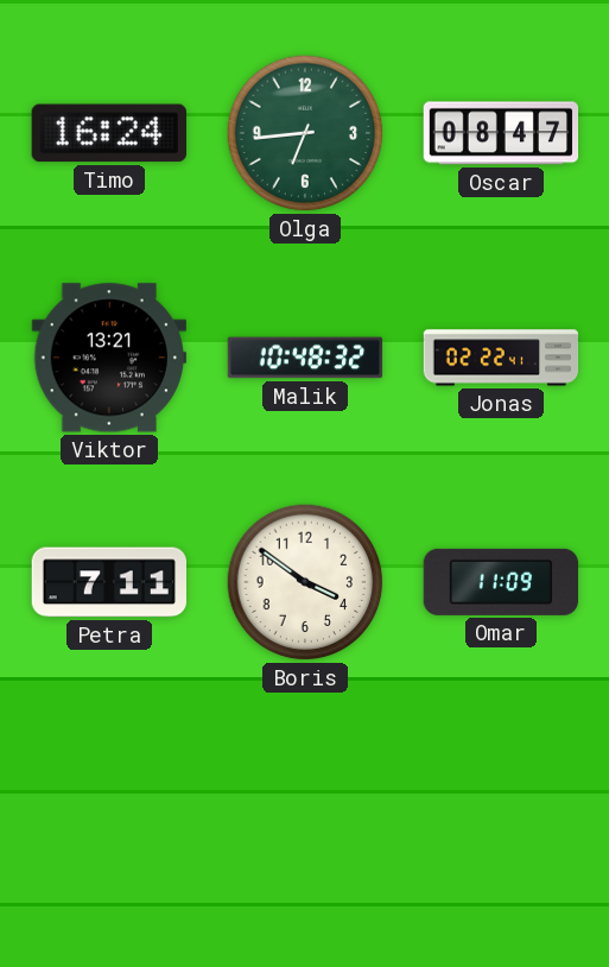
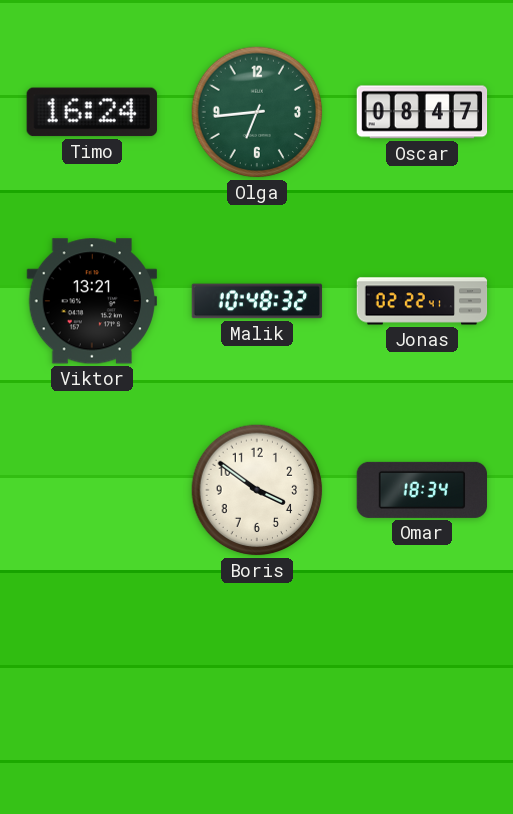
Petra: 7:11 -> none
Omar: 11:09 -> 18:34
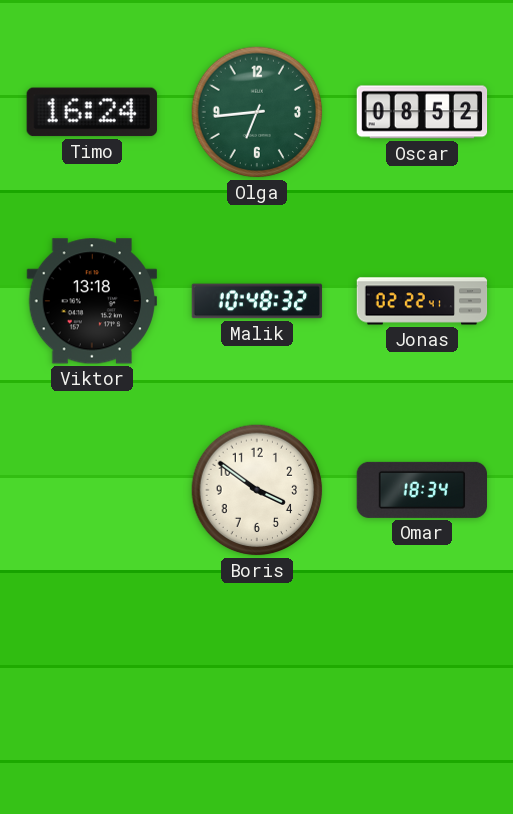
Oscar: 08:47 -> 08:52
Viktor: 13:21 -> 13:18
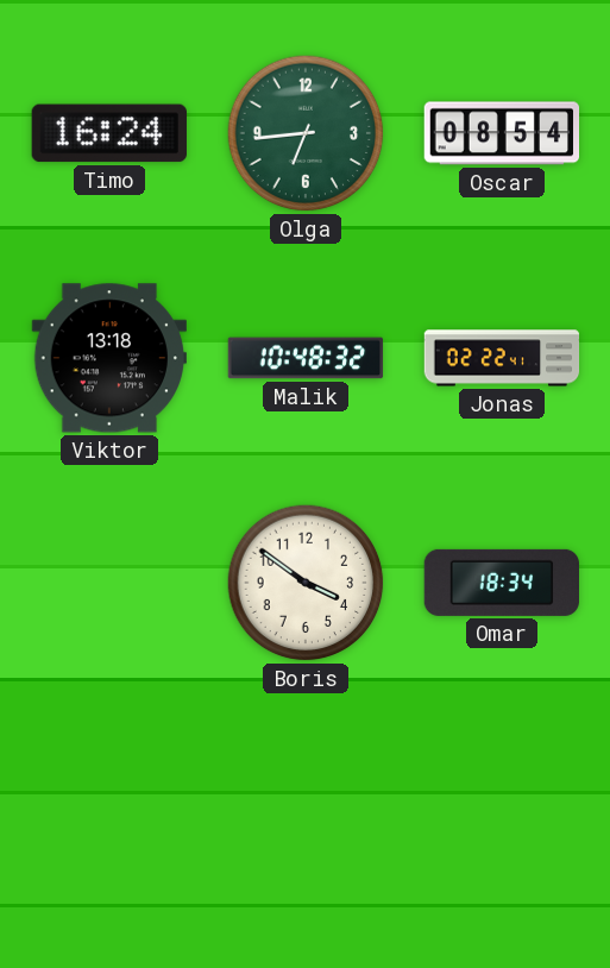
Oscar: 08:52 -> 08:54
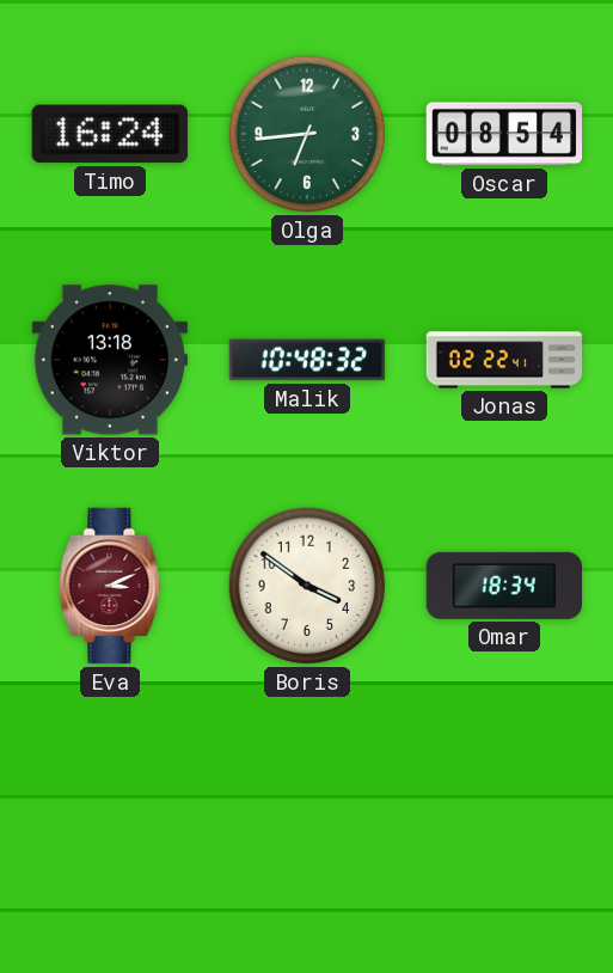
Eva: none -> 3:11
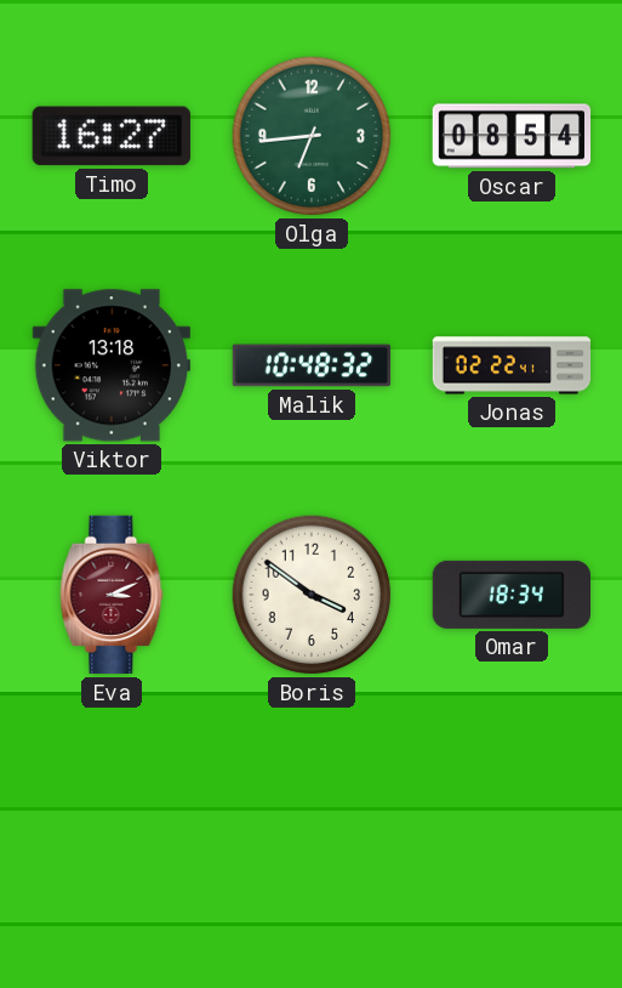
Timo: 16:24 -> 16:27
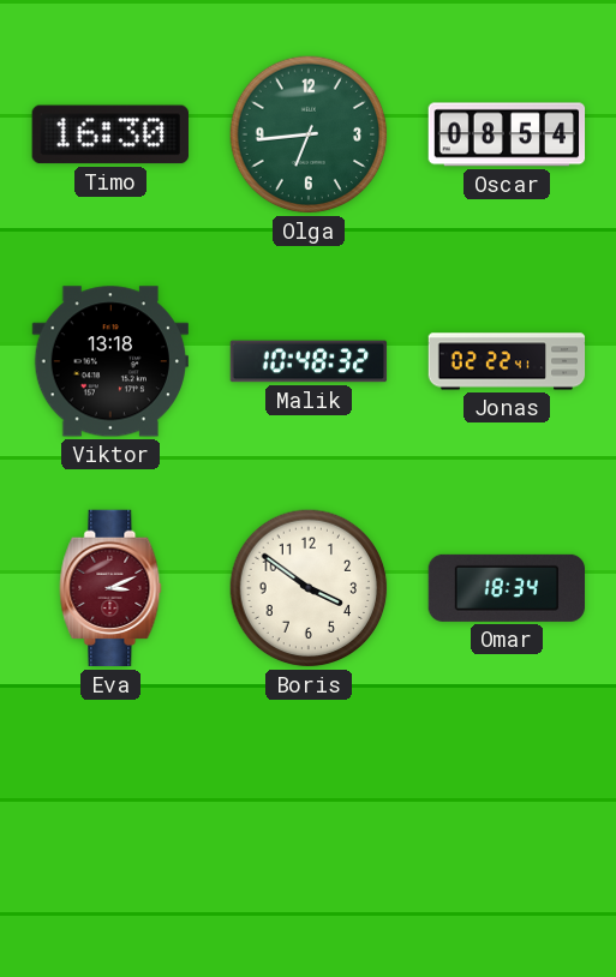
Timo: 16:27 -> 16:30
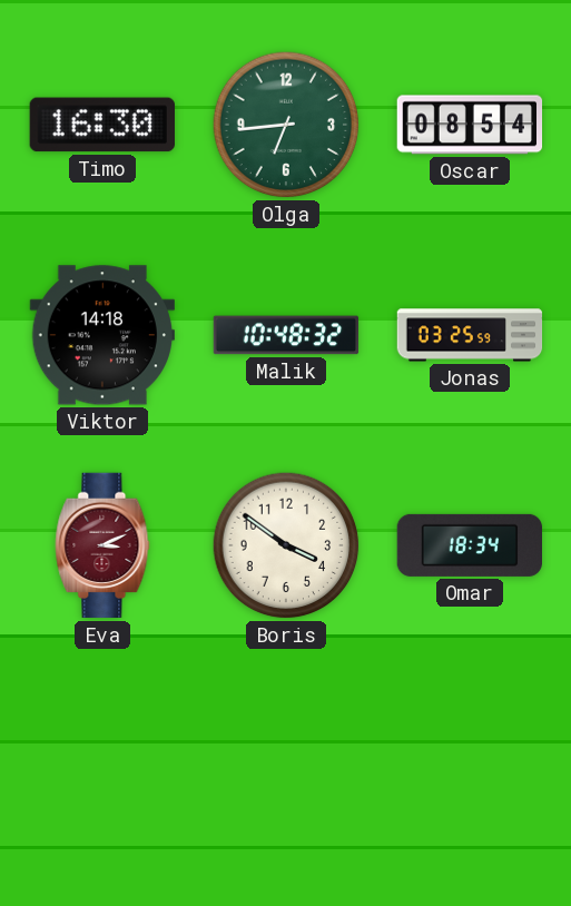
Viktor: 13:18 -> 14:18
Jonas: 02:22 -> 03:25
